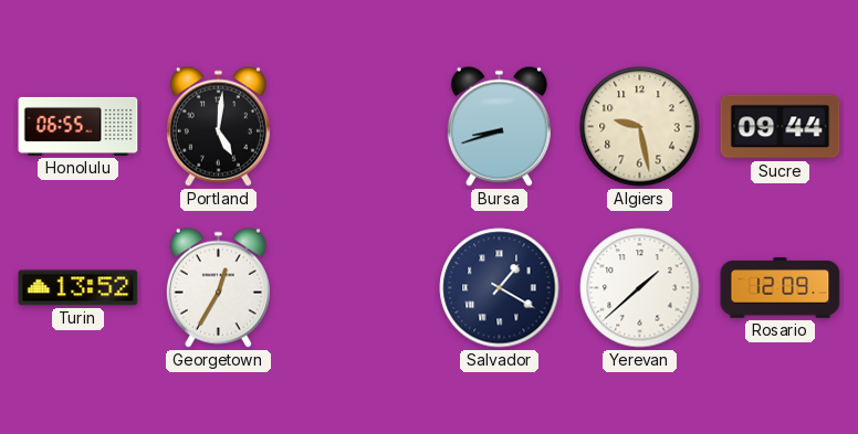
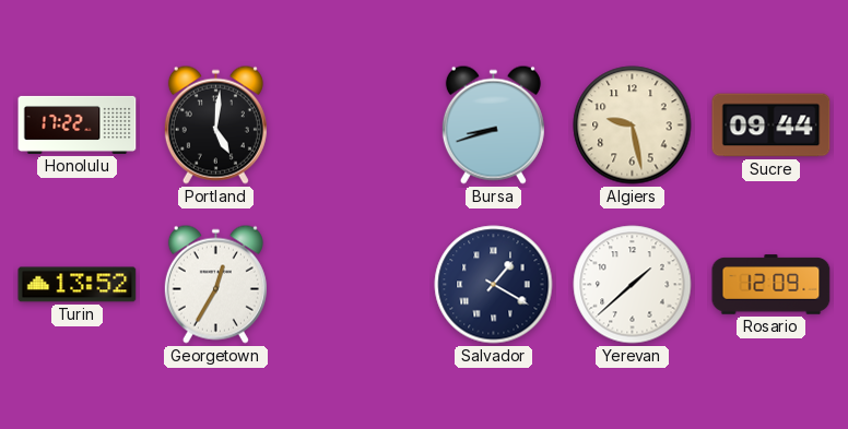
Honolulu: 06:55 -> 17:22
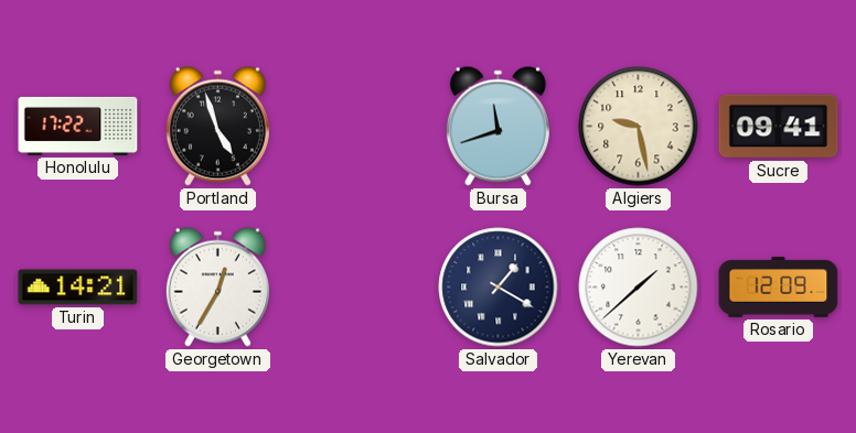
Portland: 5:01 -> 4:57
Bursa: 8:42 -> 11:42
Sucre: 09:44 -> 09:41
Turin: 13:52 -> 14:21
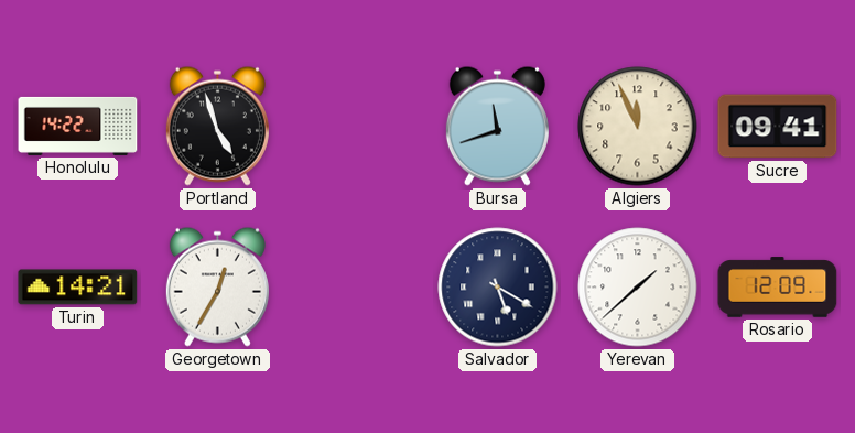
Honolulu: 17:22 -> 14:22
Algiers: 9:28 -> 11:56
Salvador: 1:20 -> 5:20
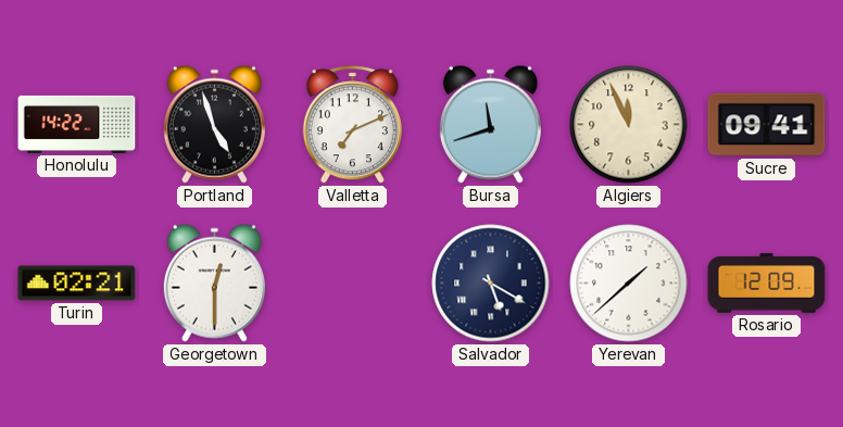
Valletta: none -> 7:11
Turin: 14:21 -> 02:21
Georgetown: 12:35 -> 12:30
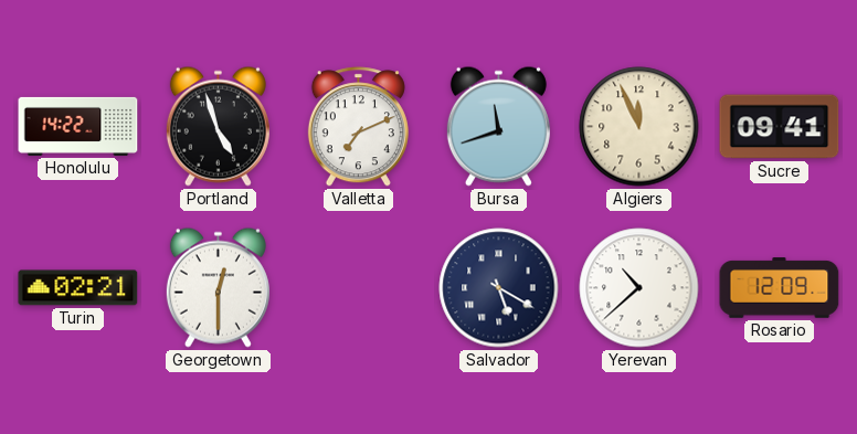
Yerevan: 1:38 -> 10:38
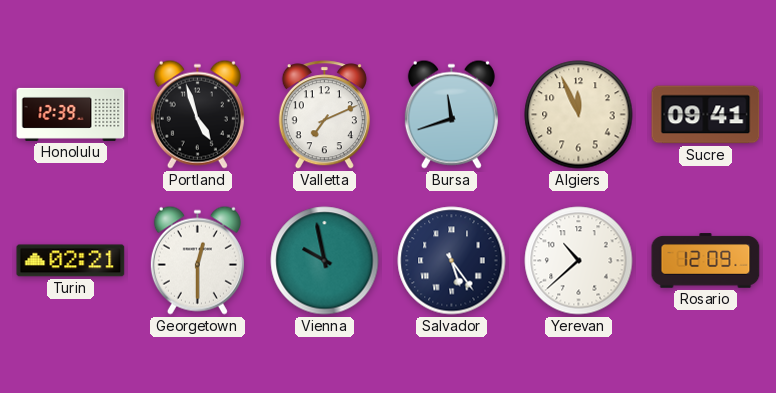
Honolulu: 14:22 -> 12:39
Vienna: none -> 9:58
Salvador: 5:20 -> 5:24
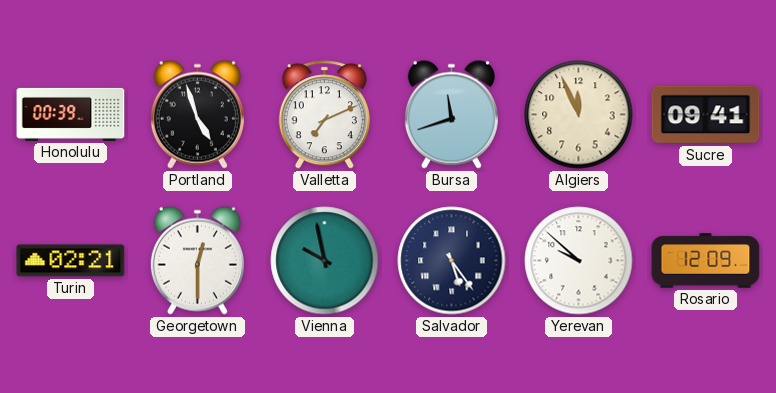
Honolulu: 12:39 -> 00:39
Yerevan: 10:38 -> 9:52
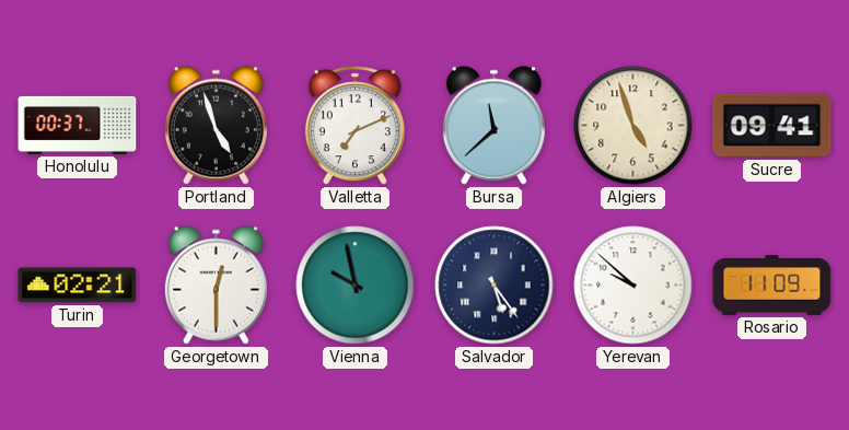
Honolulu: 00:39 -> 00:37
Bursa: 11:42 -> 11:38
Algiers: 11:56 -> 4:57
Rosario: 12:09 -> 11:09
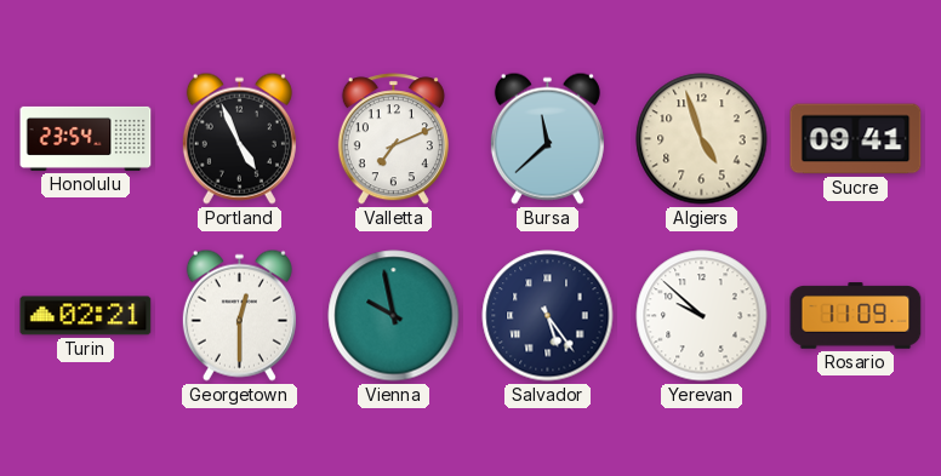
Honolulu: 00:37 -> 23:54
Portland: 4:57 -> 4:56
